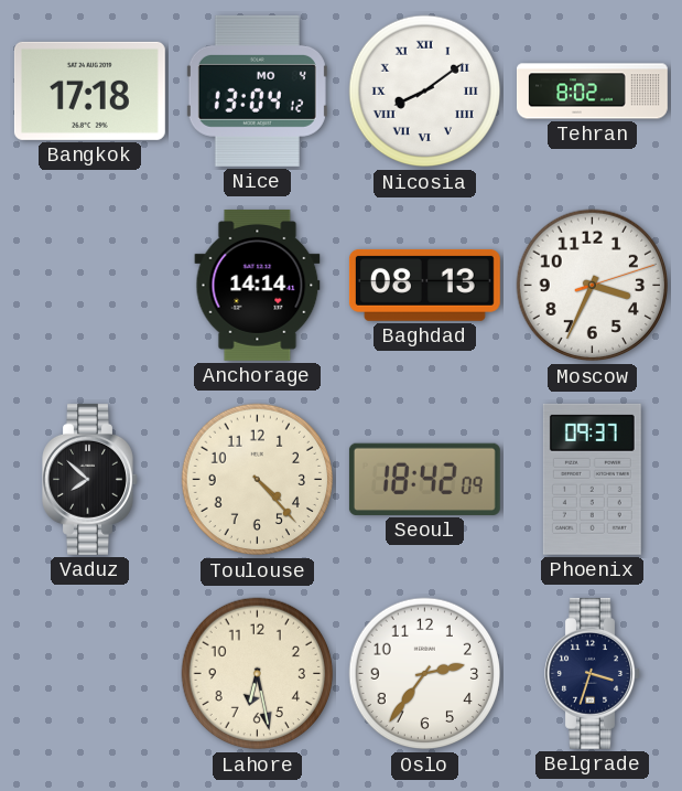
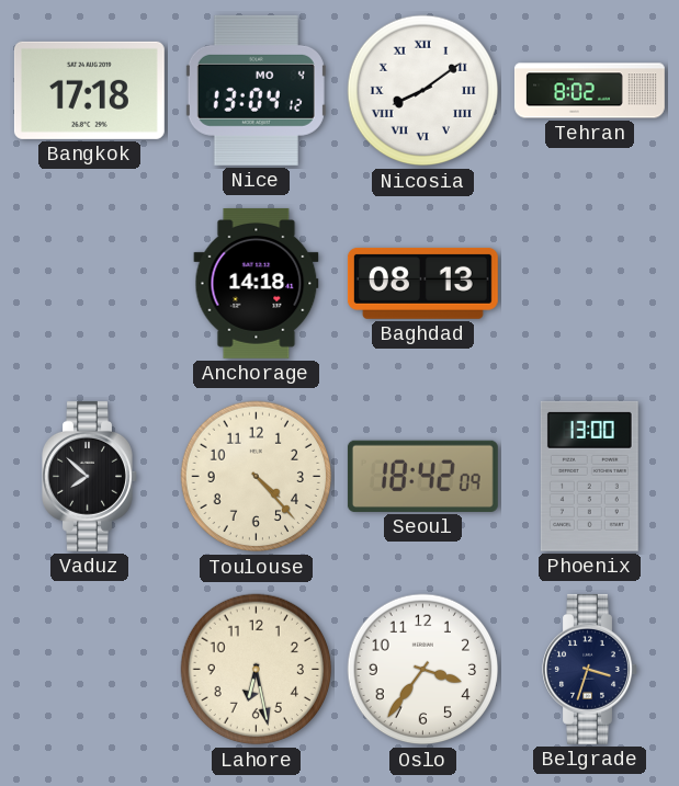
Anchorage: 14:14 -> 14:18
Moscow: 3:34 -> none
Phoenix: 09:37 -> 13:00
Oslo: 2:36 -> 3:36
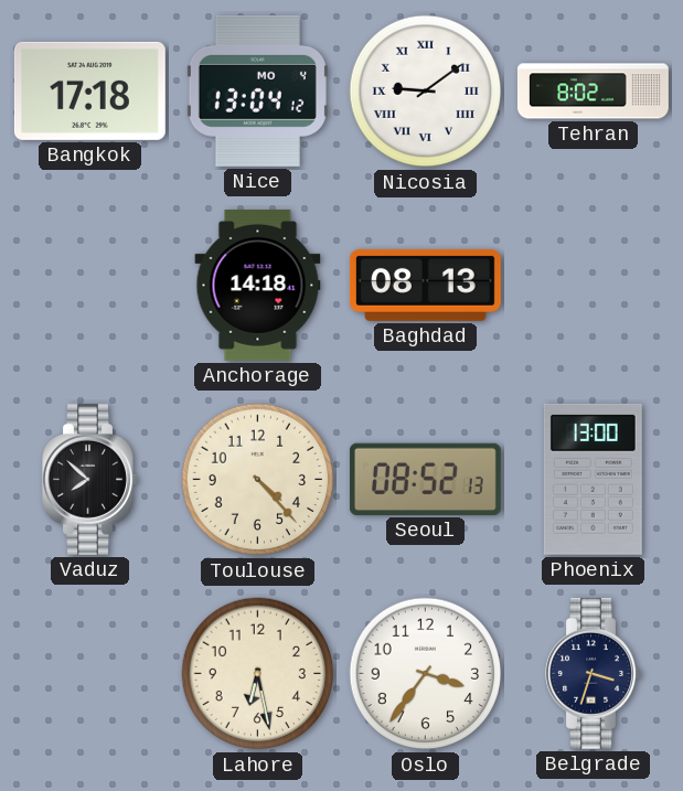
Nicosia: 8:09 -> 9:09
Seoul: 18:42 -> 08:52
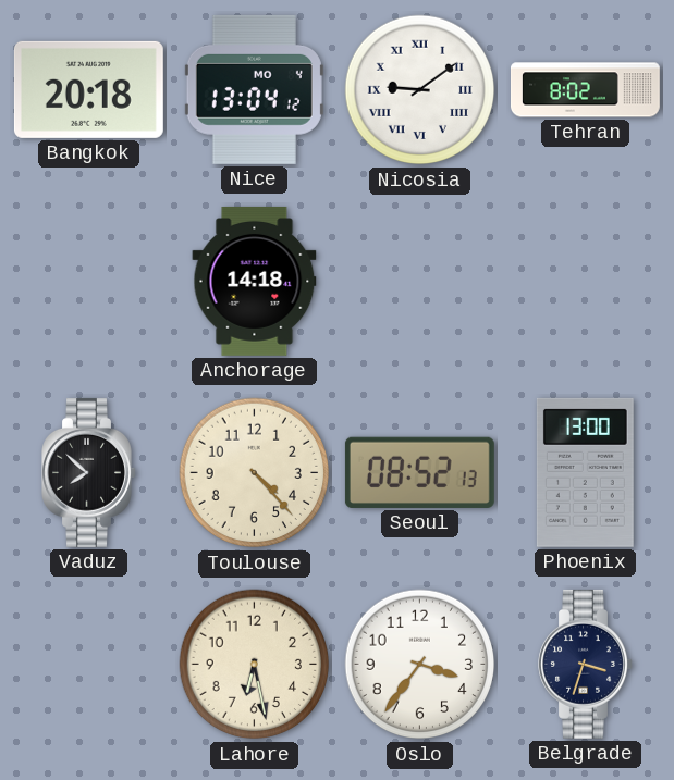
Bangkok: 17:18 -> 20:18
Baghdad: 08:13 -> none
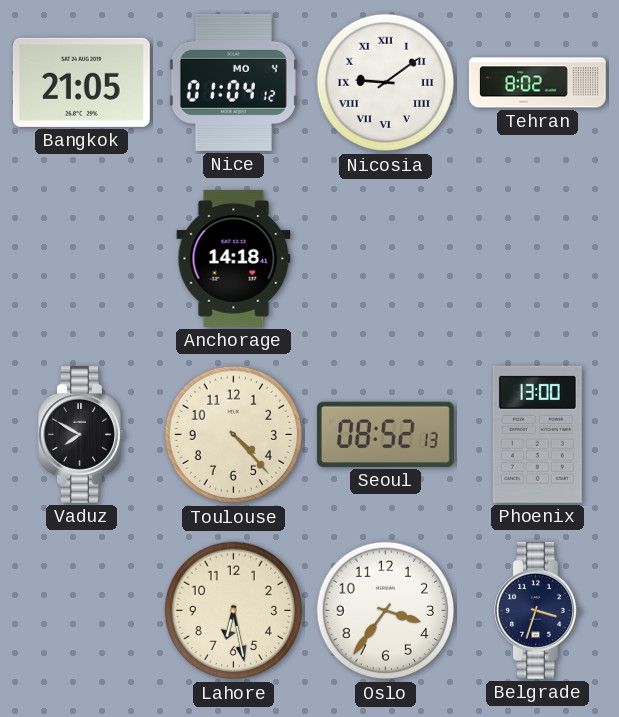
Bangkok: 20:18 -> 21:05
Nice: 13:04 -> 01:04
Vaduz: 7:52 -> 7:50
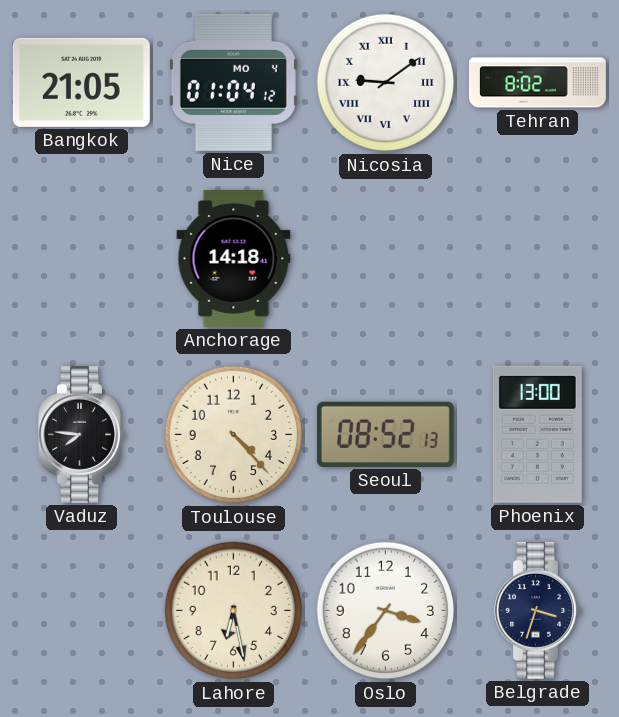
Vaduz: 7:50 -> 7:46
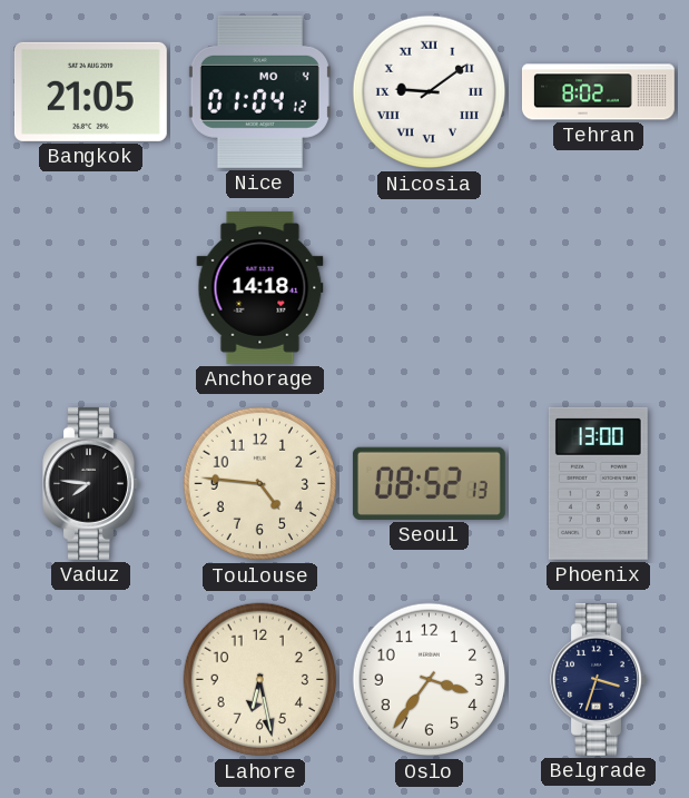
Toulouse: 4:23 -> 4:46
